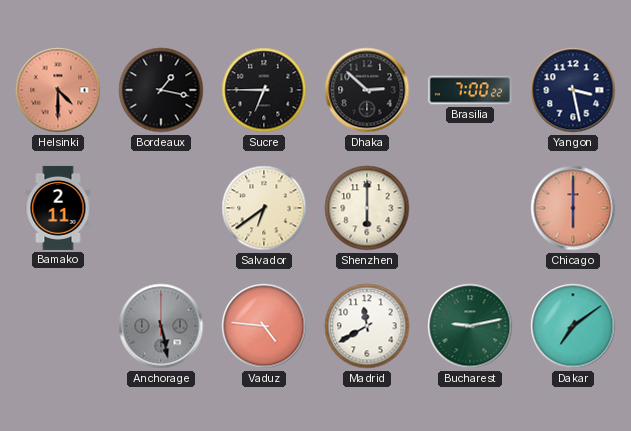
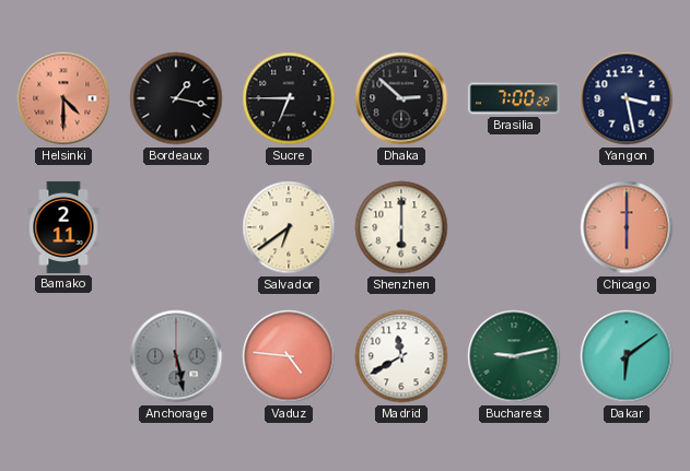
Dakar: 7:09 -> 6:09
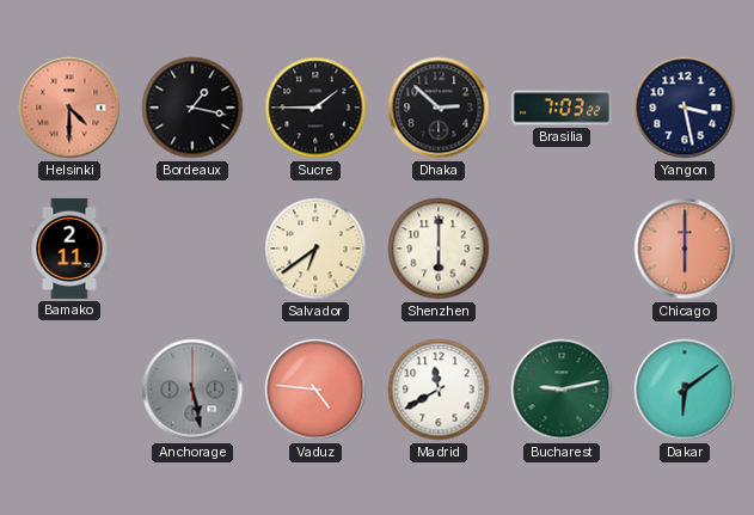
Sucre: 6:45 -> 1:45
Brasilia: 7:00 -> 7:03
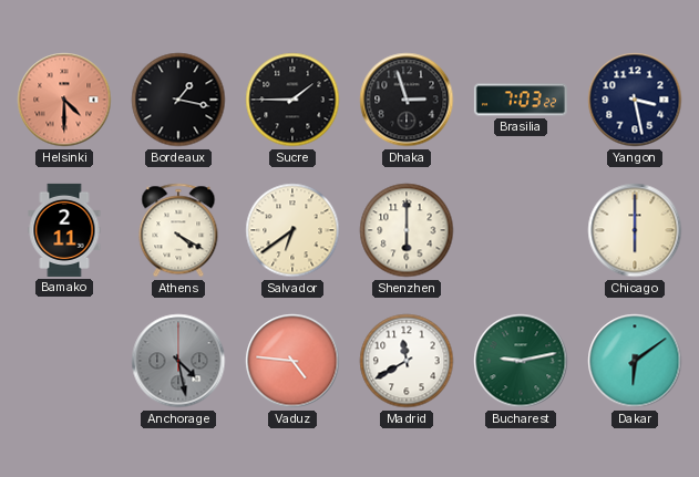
Dhaka: 2:52 -> 2:57
Athens: none -> 4:20
Chicago dial: salmon -> cream
Anchorage: 5:28 -> 4:28
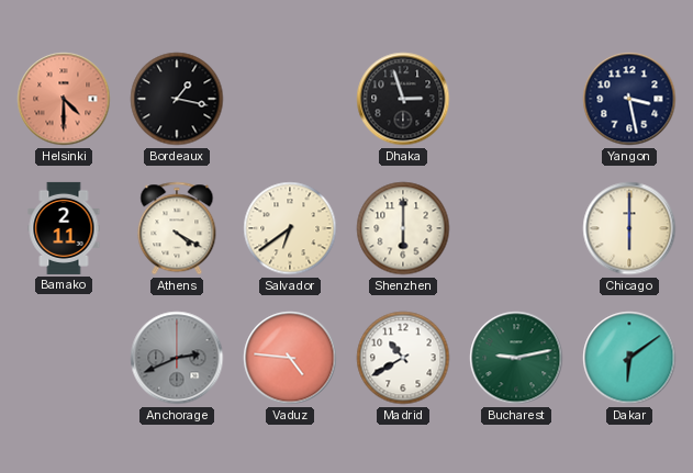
Sucre: 1:45 -> none
Brasilia: 7:03 -> none
Anchorage: 4:28 -> 2:41
Madrid: 11:40 -> 10:40
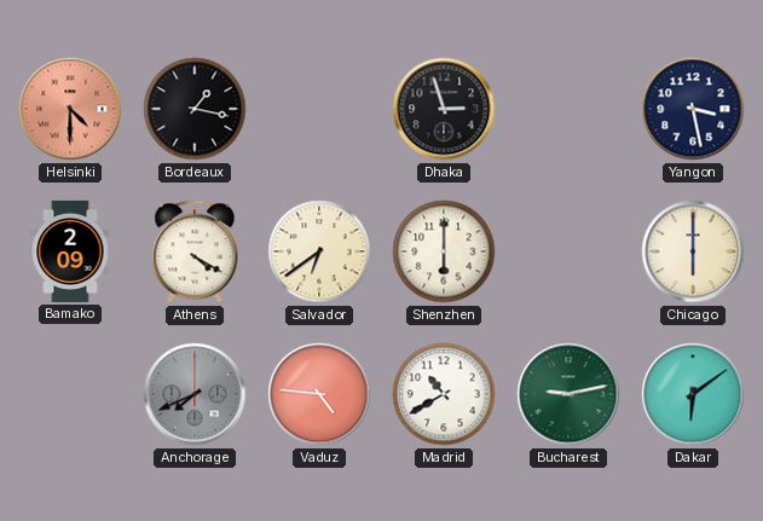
Bamako: 2:11 -> 2:09
Anchorage: 2:41 -> 7:41
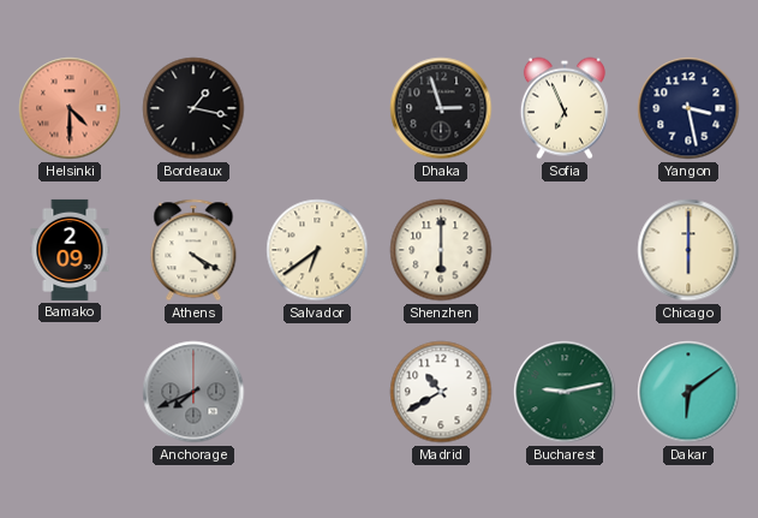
Sofia: none -> 6:56
Vaduz: 4:46 -> none
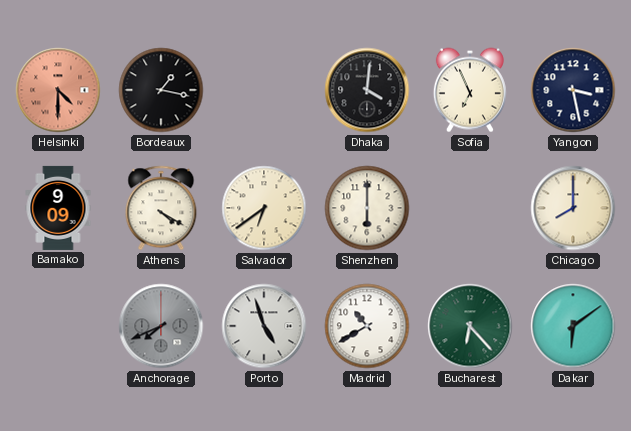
Dhaka: 2:57 -> 4:01
Bamako: 2:09 -> 9:09
Chicago: 6:00 -> 8:00
Porto: none -> 4:57
Bucharest: 9:13 -> 6:23
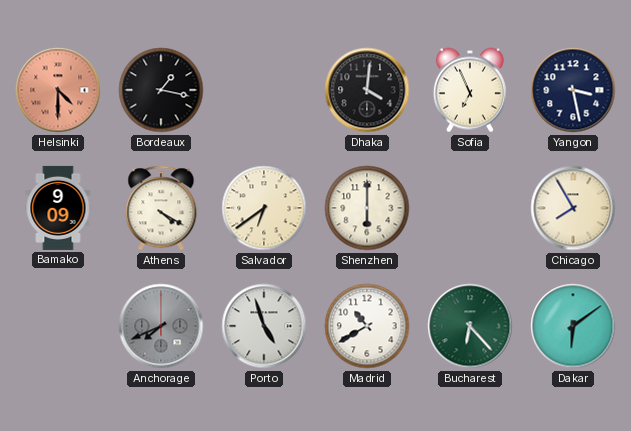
Chicago: 8:00 -> 7:55
